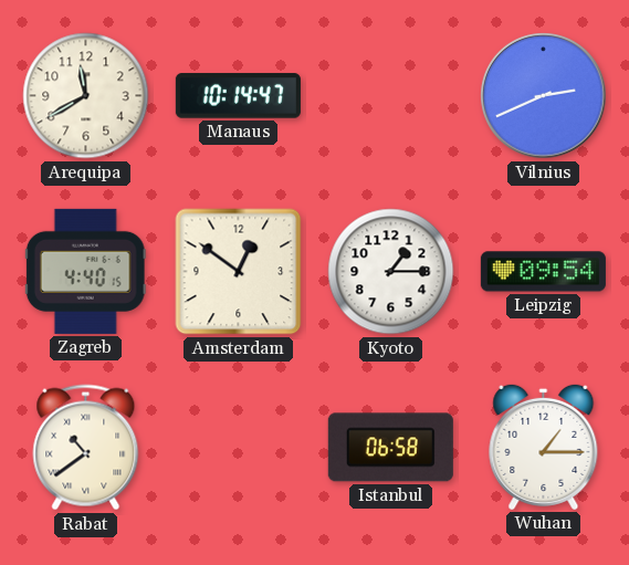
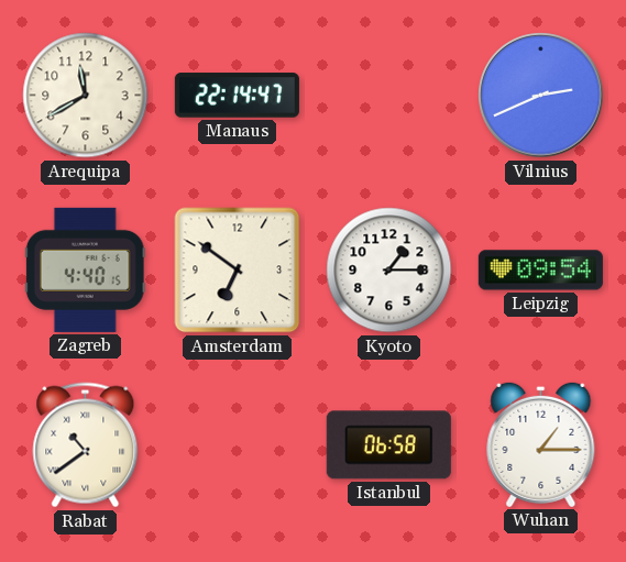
Manaus: 10:14 -> 22:14
Amsterdam: 12:51 -> 6:51
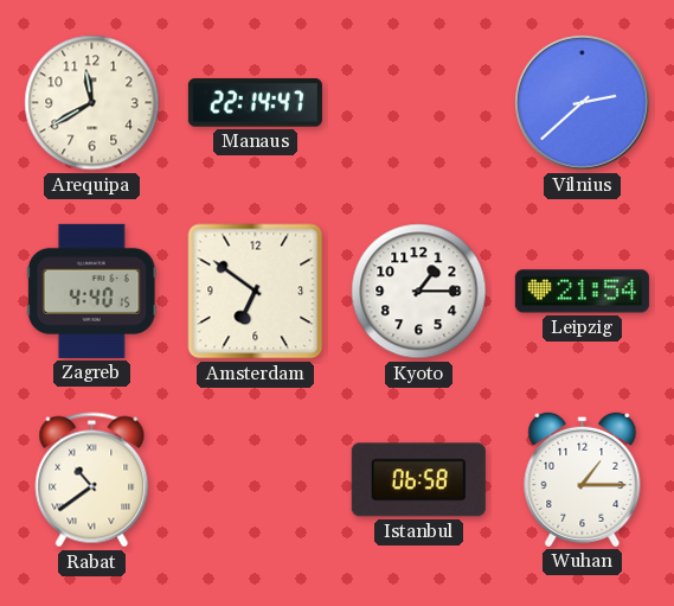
Vilnius: 2:41 -> 2:38
Leipzig: 09:54 -> 21:54
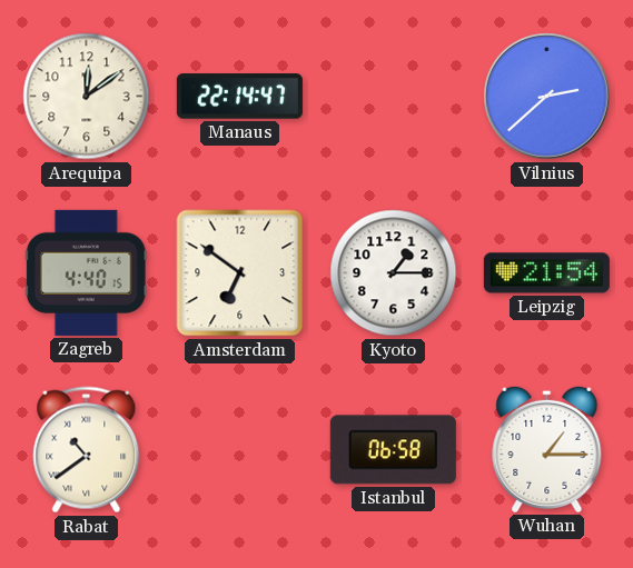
Arequipa: 11:40 -> 12:09
